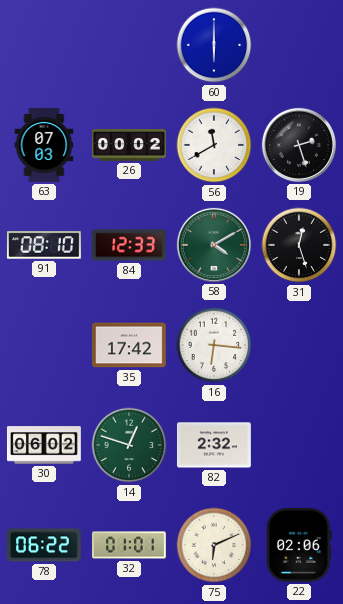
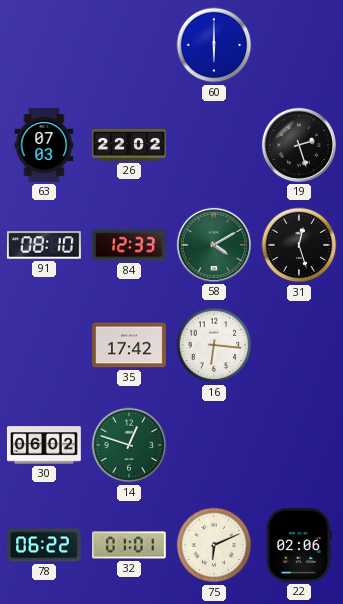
26: 00:02 -> 22:02
56: 11:40 -> none
82: 2:32 -> none
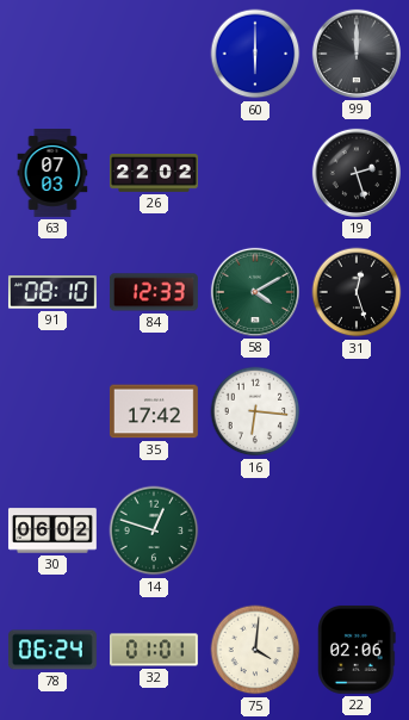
99: none -> 12:00
78: 06:22 -> 06:24
75: 6:11 -> 4:01
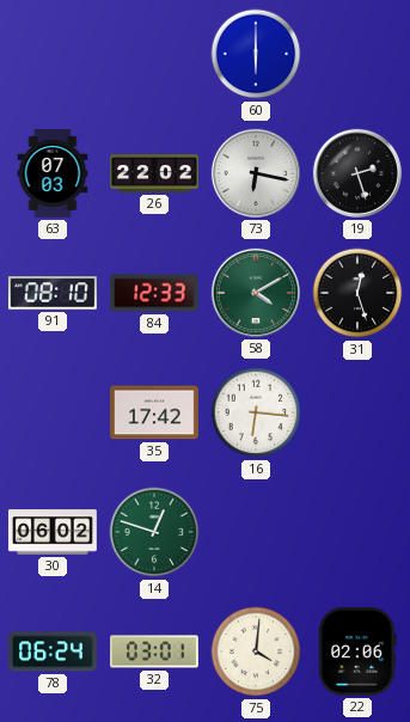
99: 12:00 -> none
73: none -> 6:17
32: 01:01 -> 03:01
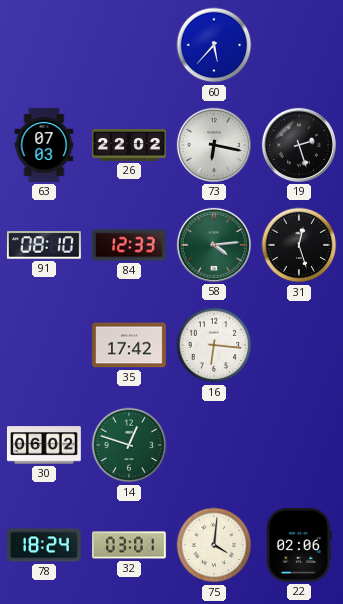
60: 6:00 -> 5:37
58: 4:10 -> 4:14
78: 06:24 -> 18:24
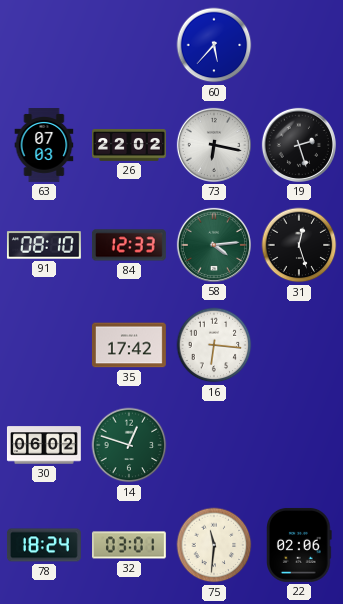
75: 4:01 -> 11:31
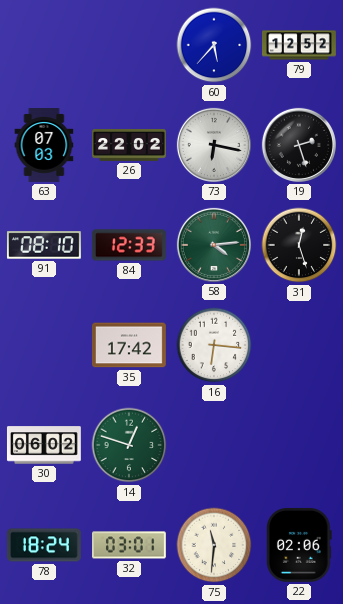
79: none -> 12:52
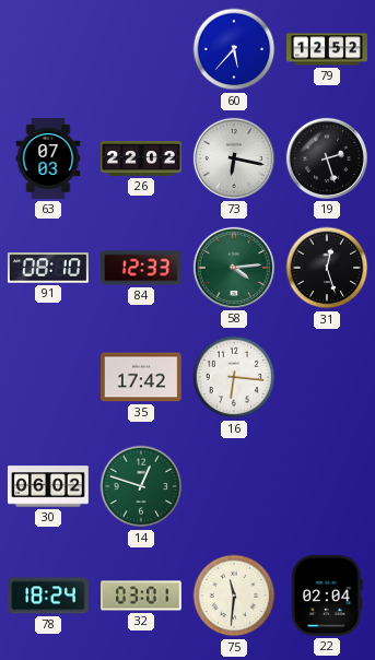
22: 02:06 -> 02:04
